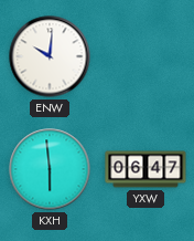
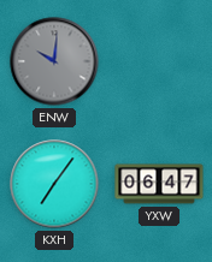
ENW dial: white -> grey
KXH: 5:59 -> 7:06
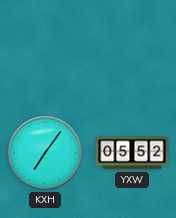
ENW: 10:01 -> none
YXW: 06:47 -> 05:52
